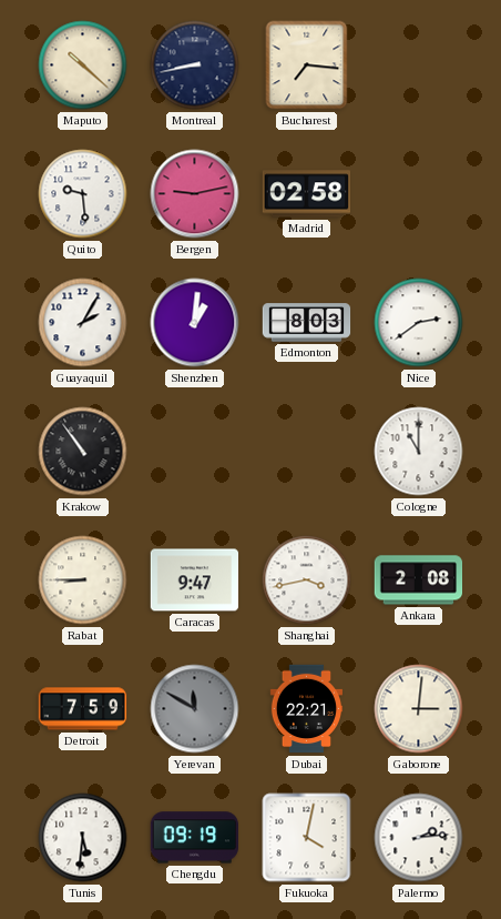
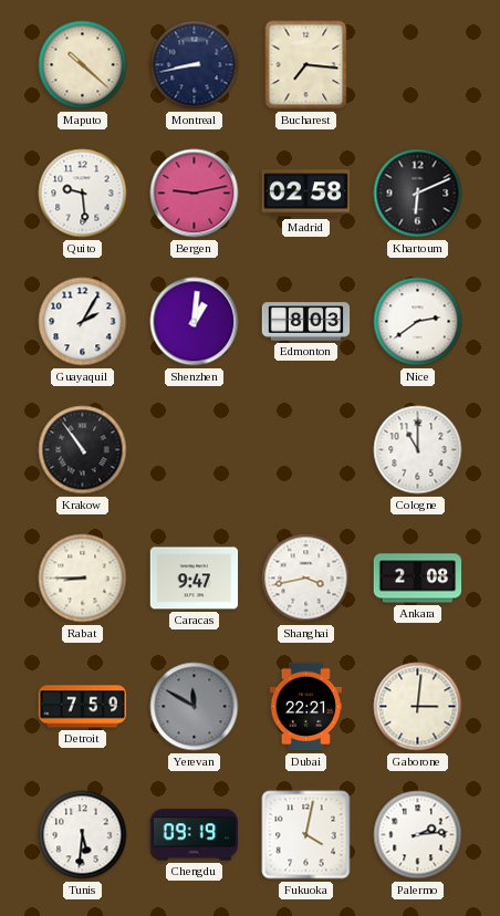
Khartoum: none -> 6:11
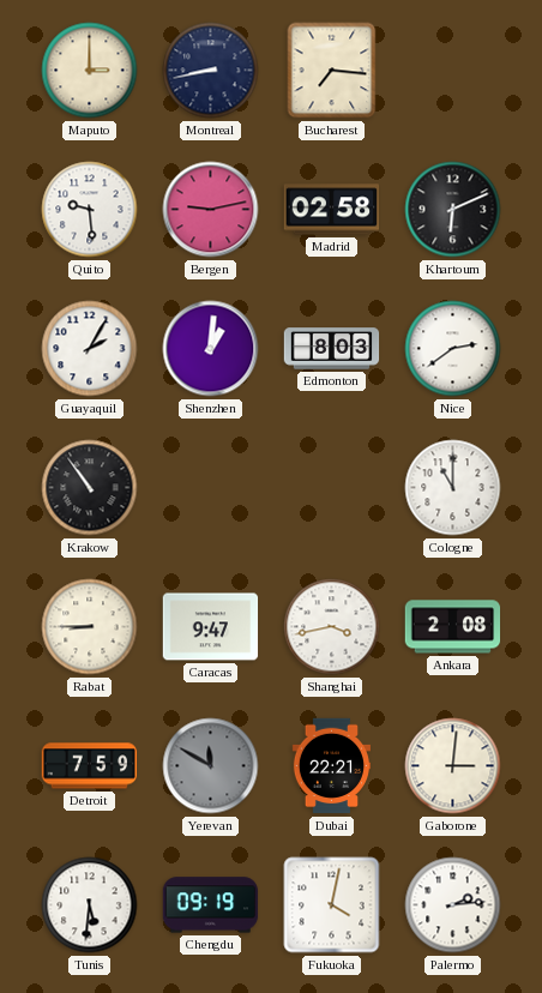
Maputo: 10:22 -> 3:00
